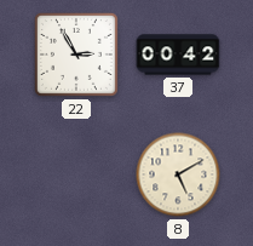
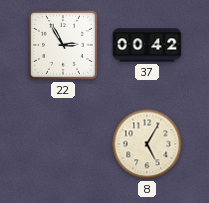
8: 5:10 -> 5:05
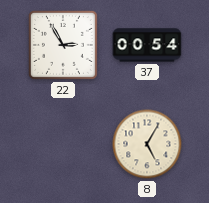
37: 00:42 -> 00:54
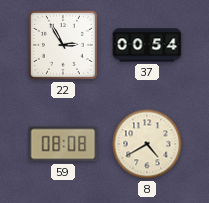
59: none -> 08:08
8: 5:05 -> 4:40
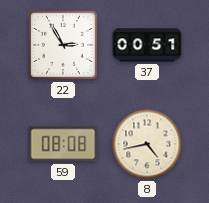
37: 00:54 -> 00:51
8: 4:40 -> 4:43
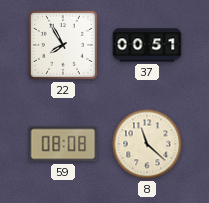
22: 2:55 -> 7:55
8: 4:43 -> 11:22
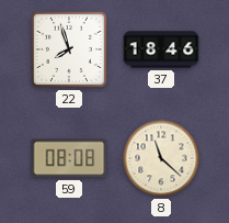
22: 7:55 -> 7:57
37: 00:51 -> 18:46
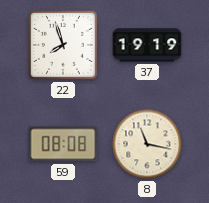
37: 18:46 -> 19:19
8: 11:22 -> 11:17
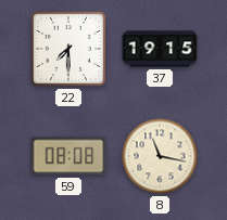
22: 7:57 -> 7:30
37: 19:19 -> 19:15
